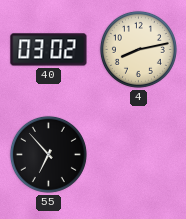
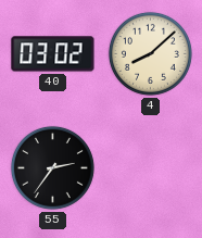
4: 8:13 -> 8:08
55: 6:53 -> 2:36
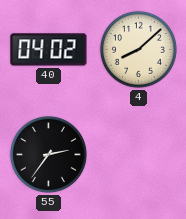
40: 03:02 -> 04:02
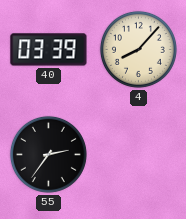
40: 04:02 -> 03:39
4: 8:08 -> 8:07
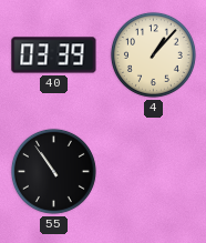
4: 8:07 -> 1:07
55: 2:36 -> 10:54
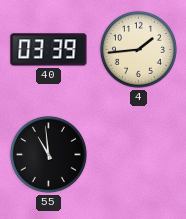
4: 1:07 -> 1:44
55: 10:54 -> 10:59
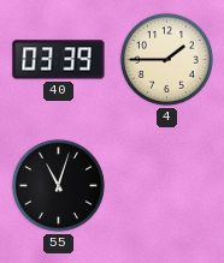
4: 1:44 -> 1:45
55: 10:59 -> 11:03
